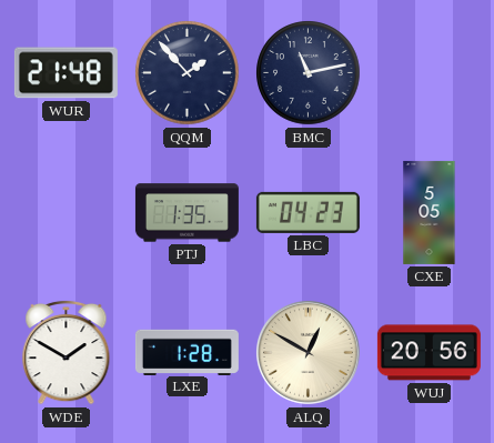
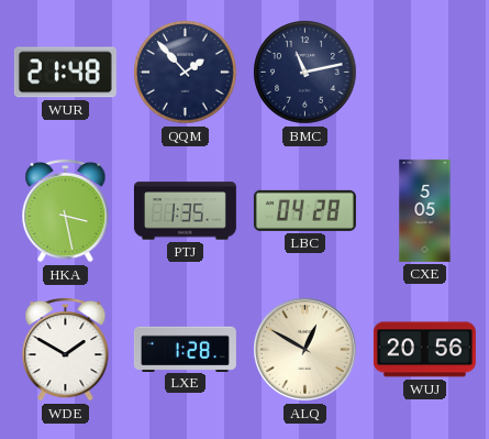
HKA: none -> 3:28
LBC: 04:23 -> 04:28
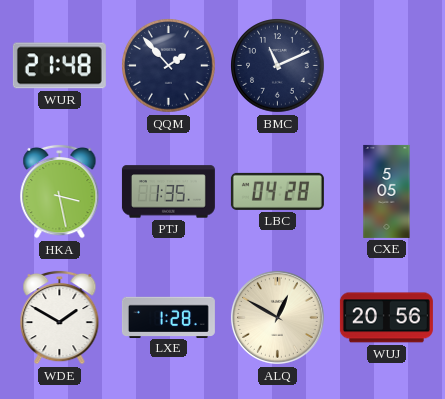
BMC: 11:13 -> 11:11
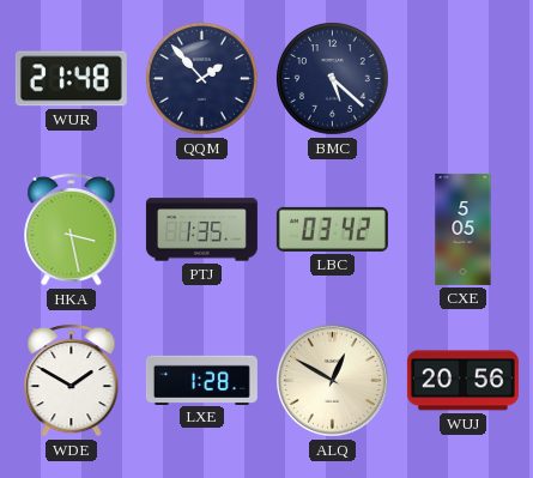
BMC: 11:11 -> 5:22
LBC: 04:28 -> 03:42
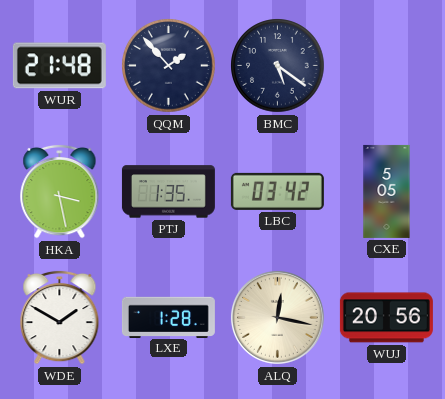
BMC: 5:22 -> 5:21
ALQ: 12:50 -> 12:17
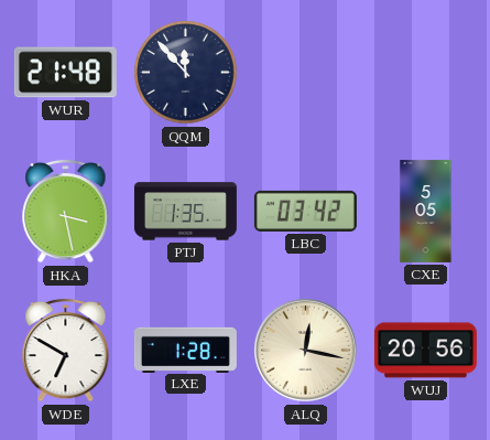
QQM: 1:53 -> 11:53
BMC: 5:21 -> none
WDE: 1:50 -> 6:50
